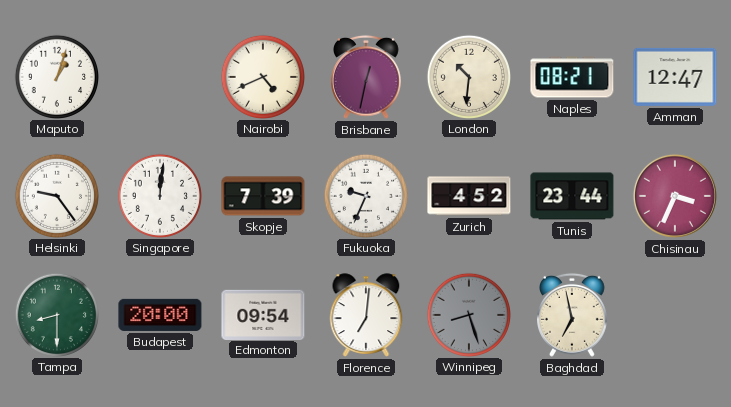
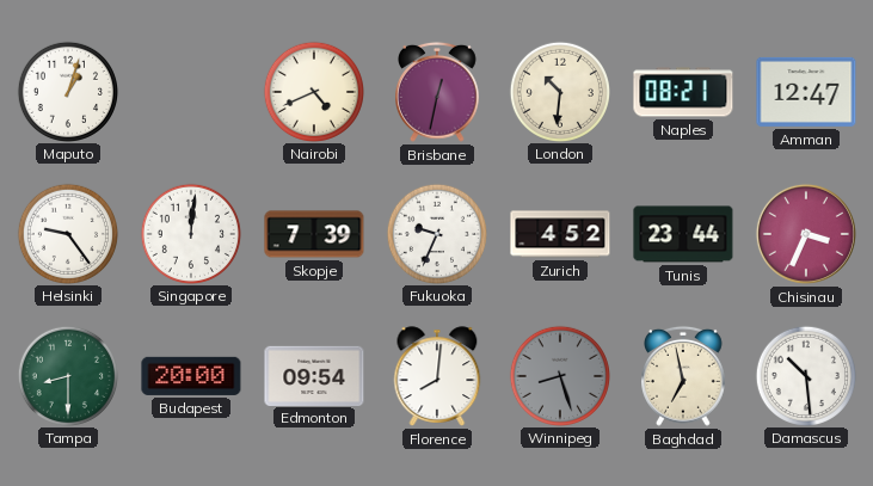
Florence: 7:01 -> 8:01
Damascus: none -> 10:29
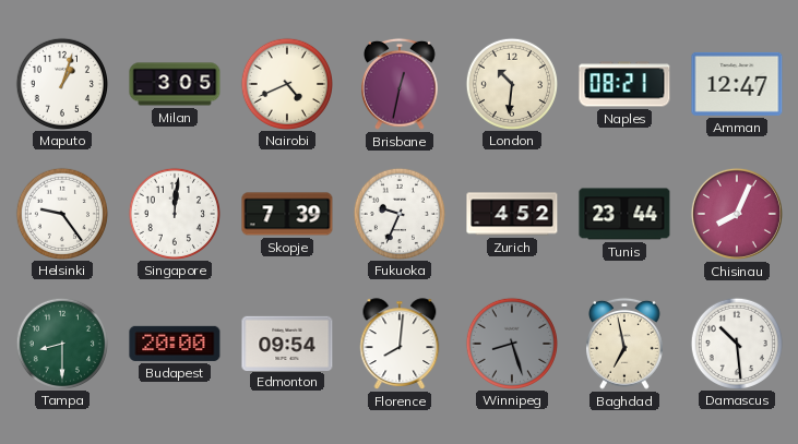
Milan: none -> 3:05
Chisinau: 3:34 -> 8:04
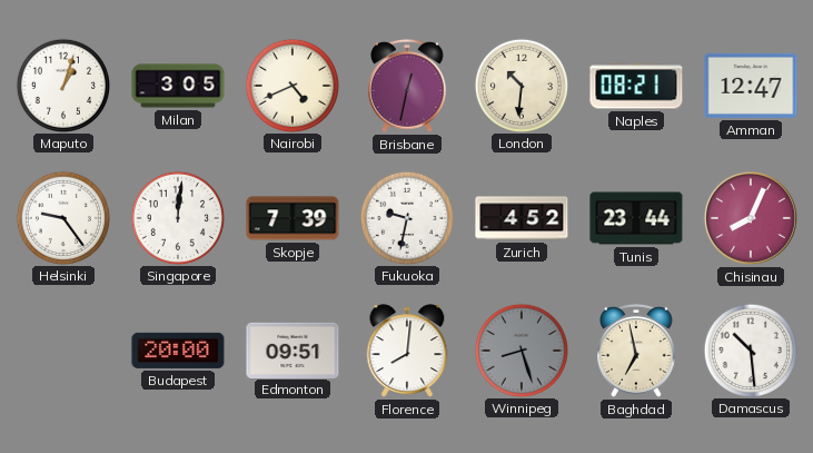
Fukuoka: 9:34 -> 9:32
Tampa: 8:30 -> none
Edmonton: 09:54 -> 09:51
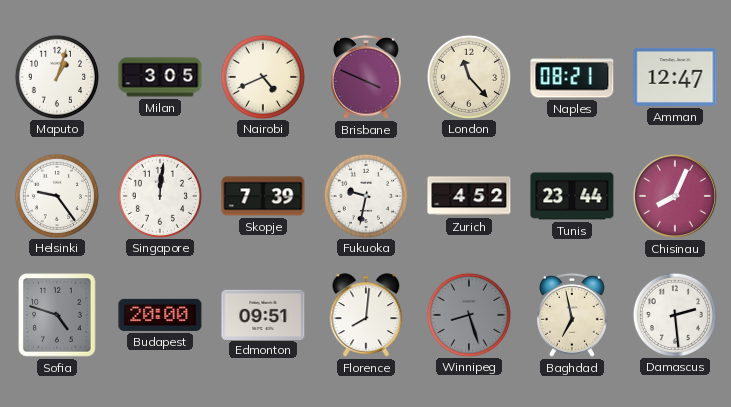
Brisbane: 12:32 -> 3:49
London: 10:31 -> 11:23
Sofia: none -> 4:48
Damascus: 10:29 -> 2:29
